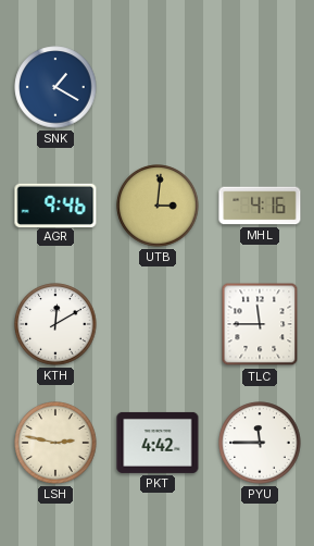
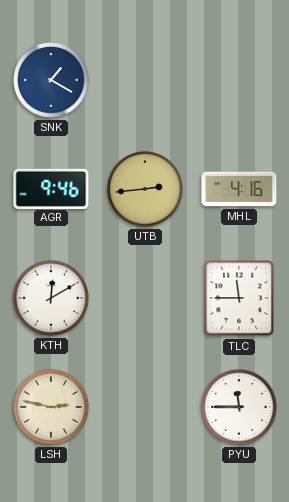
UTB: 3:01 -> 2:44
PKT: 4:42 -> none
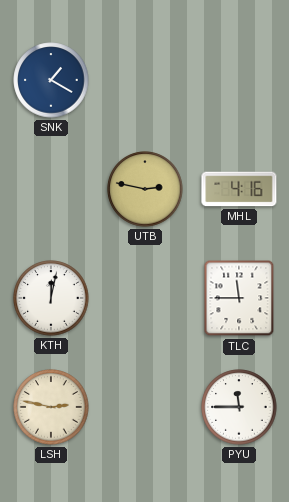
AGR: 9:46 -> none
UTB: 2:44 -> 2:47
KTH: 12:10 -> 12:02
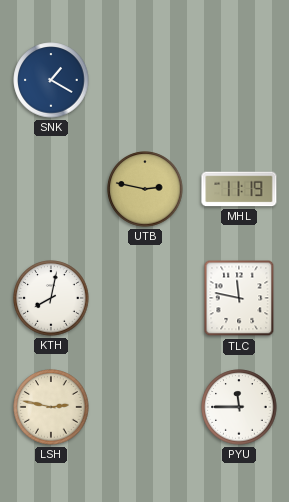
MHL: 4:16 -> 11:19
KTH: 12:02 -> 8:02
TLC: 11:45 -> 11:47
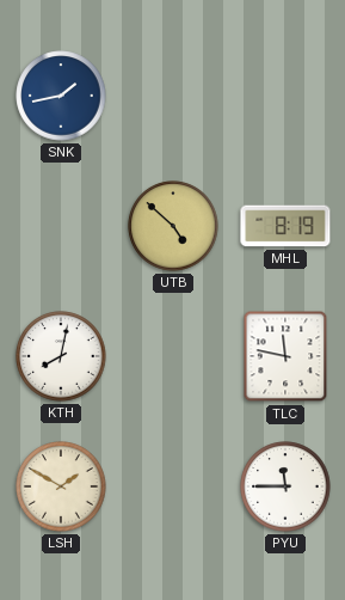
SNK: 1:20 -> 1:43
UTB: 2:47 -> 4:52
MHL: 11:19 -> 8:19
LSH: 2:47 -> 1:50
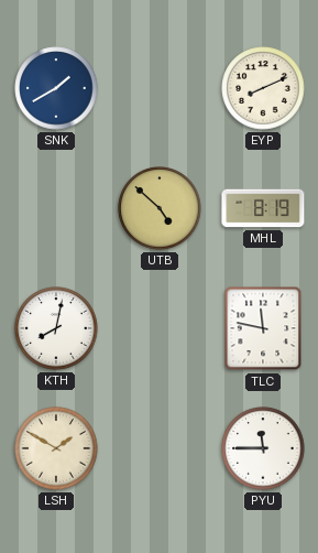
SNK: 1:43 -> 1:40
EYP: none -> 8:11
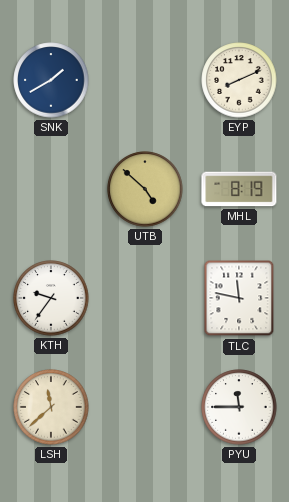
KTH: 8:02 -> 9:36
LSH: 1:50 -> 11:38
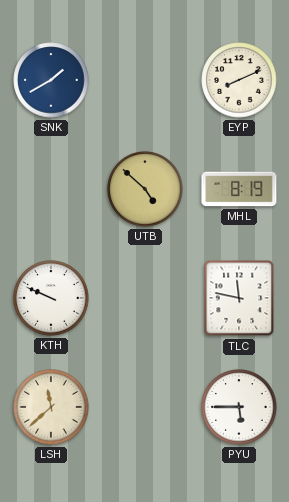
KTH: 9:36 -> 9:49
PYU: 11:45 -> 5:45
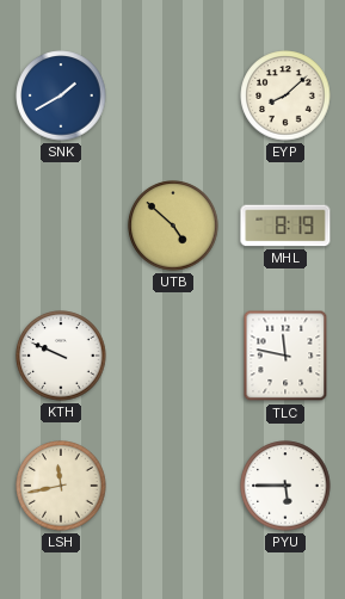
EYP: 8:11 -> 8:08
LSH: 11:38 -> 11:43
